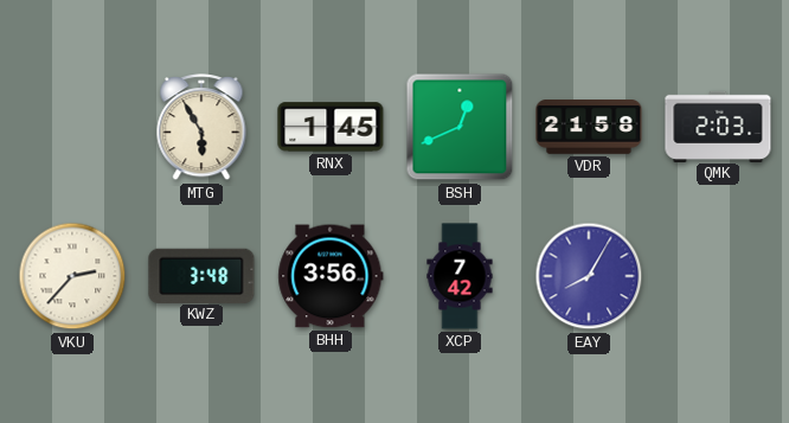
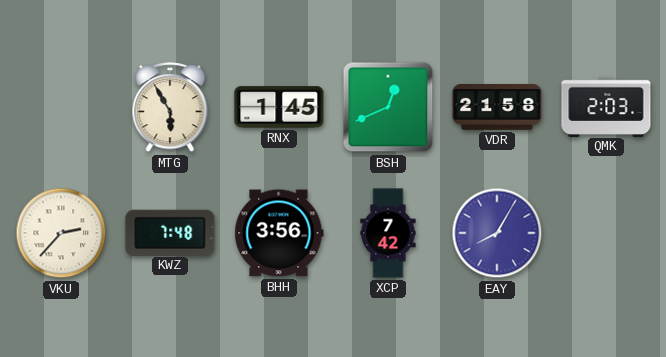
KWZ: 3:48 -> 7:48
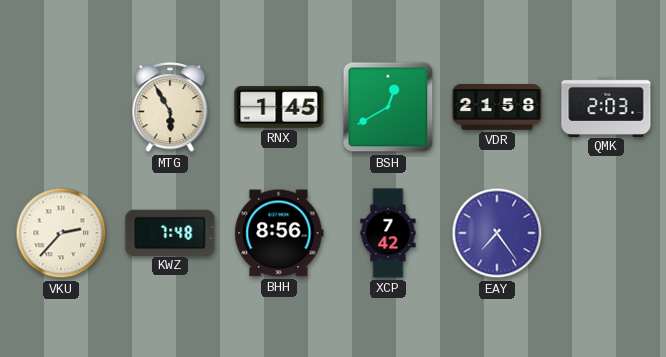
BSH: 12:41 -> 12:40
BHH: 3:56 -> 8:56
EAY: 8:05 -> 7:24
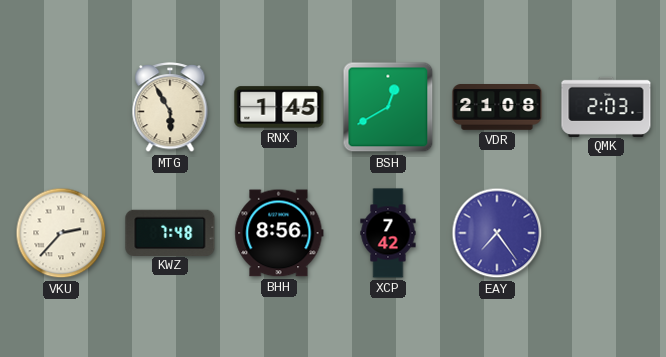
VDR: 21:58 -> 21:08
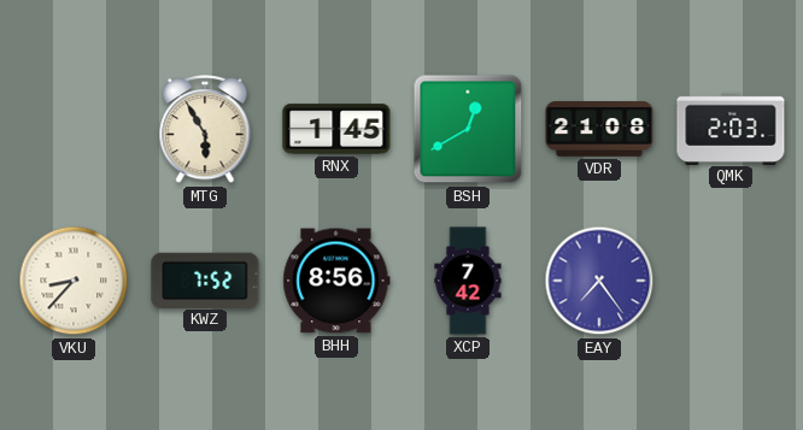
VKU: 2:37 -> 8:37
KWZ: 7:48 -> 7:52
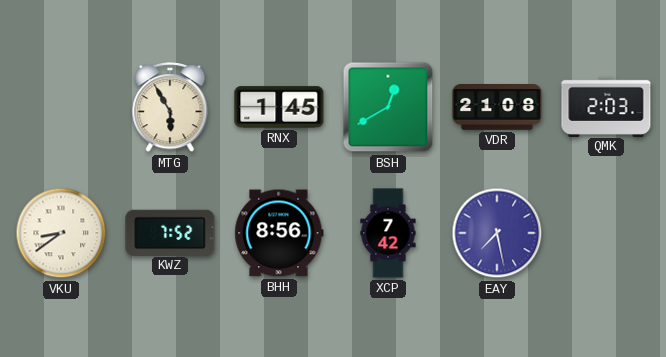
VKU: 8:37 -> 8:39
EAY: 7:24 -> 7:28
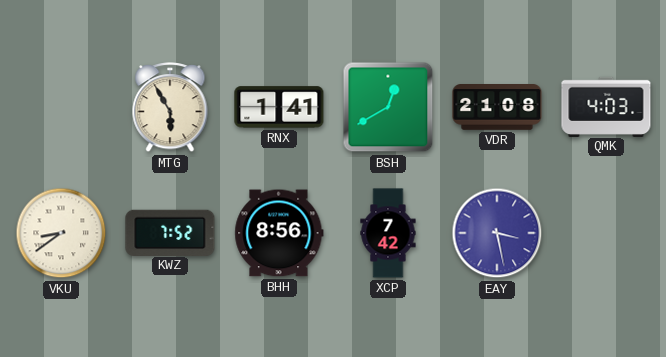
RNX: 1:45 -> 1:41
QMK: 2:03 -> 4:03
EAY: 7:28 -> 3:28
